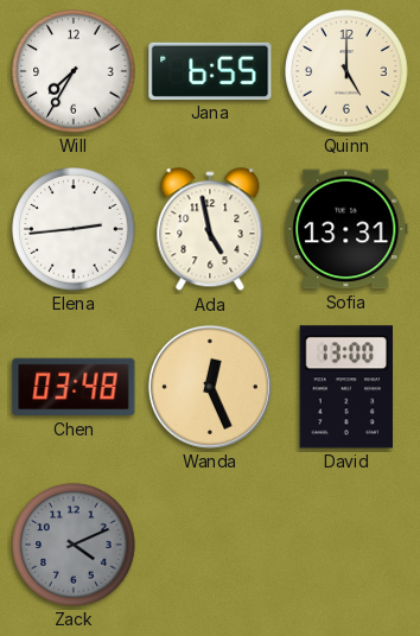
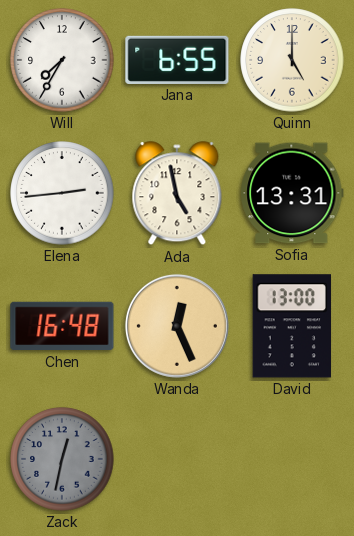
Chen: 03:48 -> 16:48
Zack: 4:11 -> 12:32
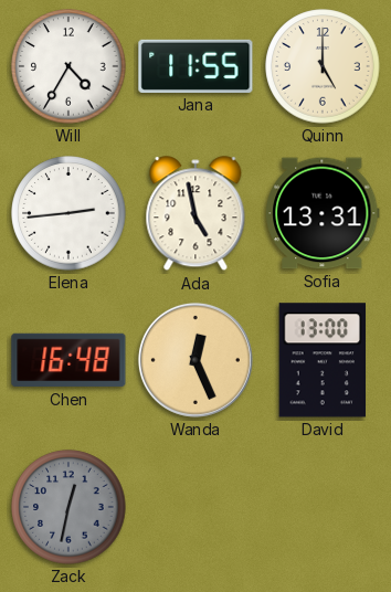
Will: 7:35 -> 4:35
Jana: 6:55 -> 11:55
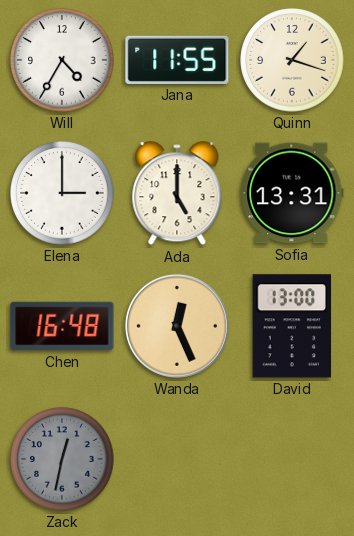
Quinn: 5:00 -> 1:18
Elena: 2:44 -> 3:00
Ada: 4:58 -> 5:00
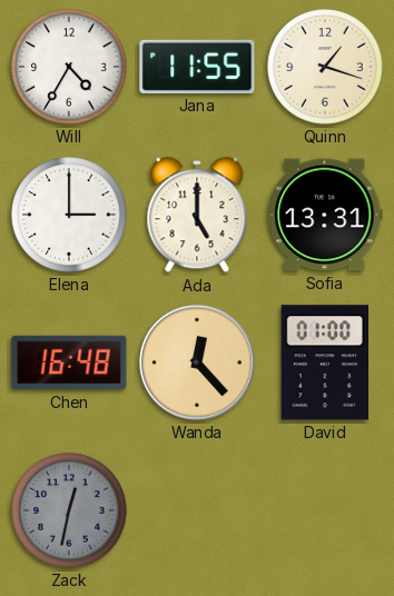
Wanda: 12:26 -> 12:23
David: 13:00 -> 01:00
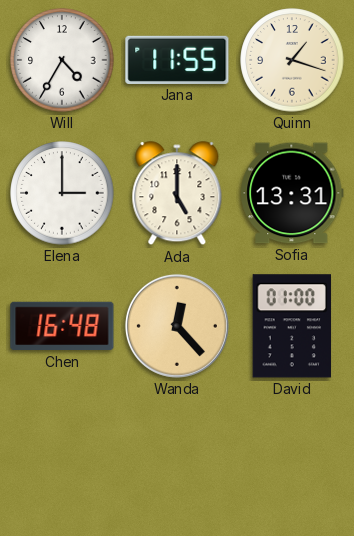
Zack: 12:32 -> none
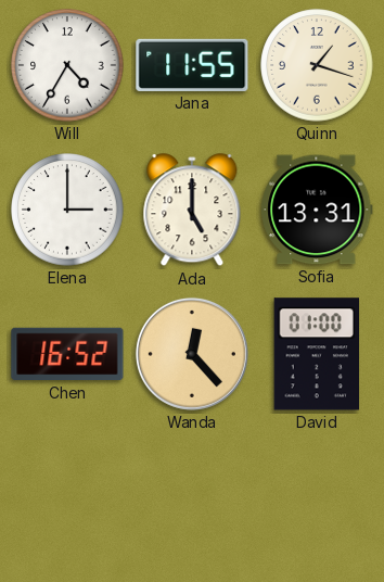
Chen: 16:48 -> 16:52
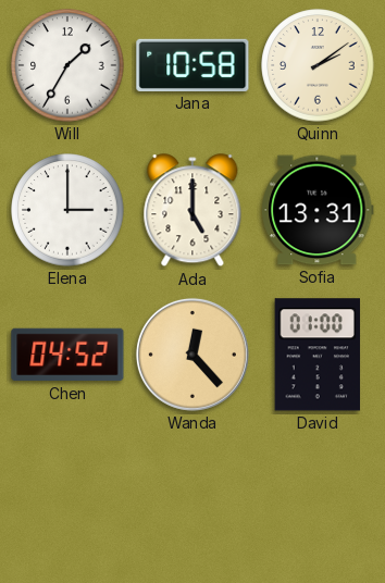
Will: 4:35 -> 1:35
Jana: 11:55 -> 10:58
Quinn: 1:18 -> 2:09
Chen: 16:52 -> 04:52
